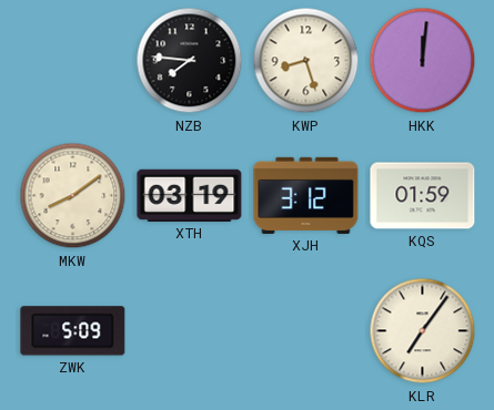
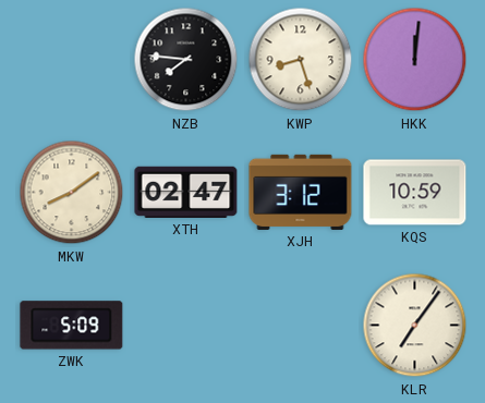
XTH: 03:19 -> 02:47
KQS: 01:59 -> 10:59
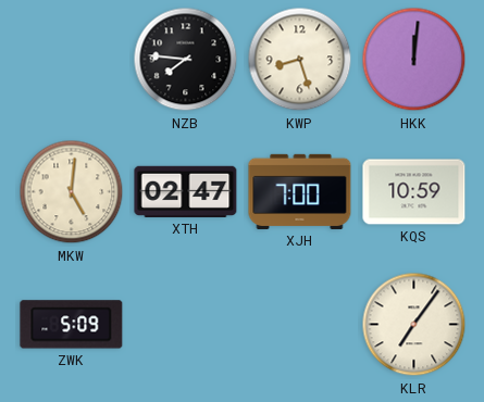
MKW: 8:09 -> 5:01
XJH: 3:12 -> 7:00
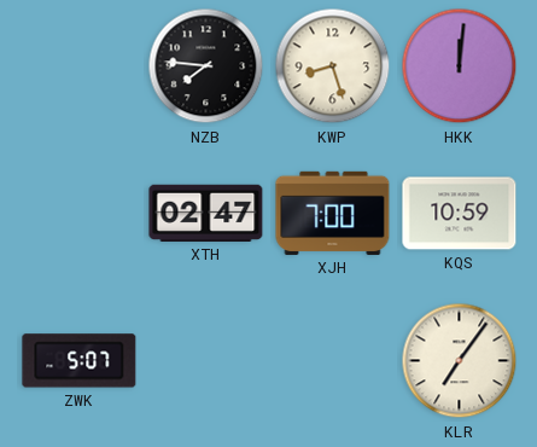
MKW: 5:01 -> none
ZWK: 5:09 -> 5:07
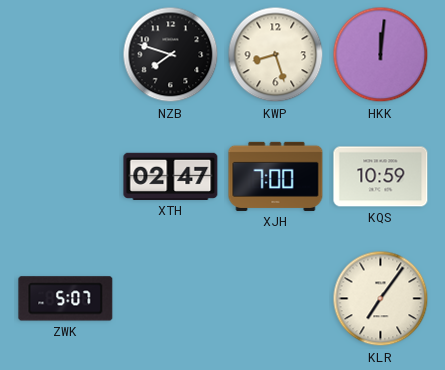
NZB: 7:46 -> 7:48
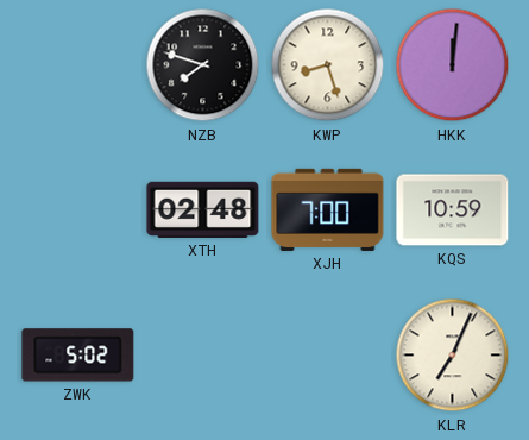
XTH: 02:47 -> 02:48
ZWK: 5:07 -> 5:02
KLR: 7:06 -> 7:04
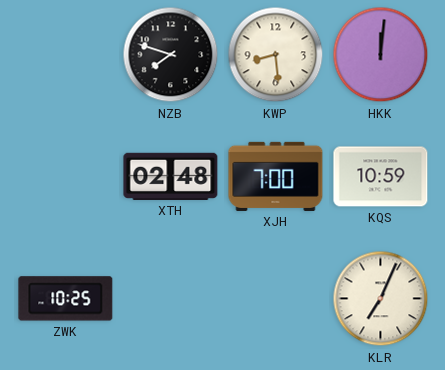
KWP: 8:27 -> 8:29
ZWK: 5:02 -> 10:25
